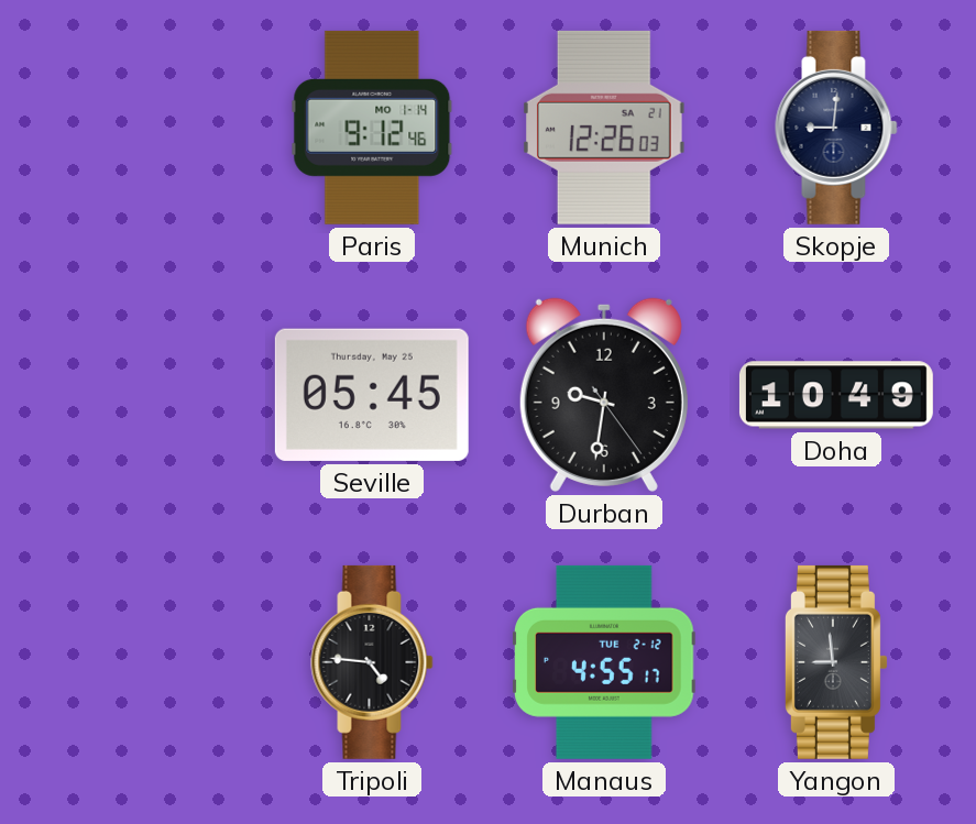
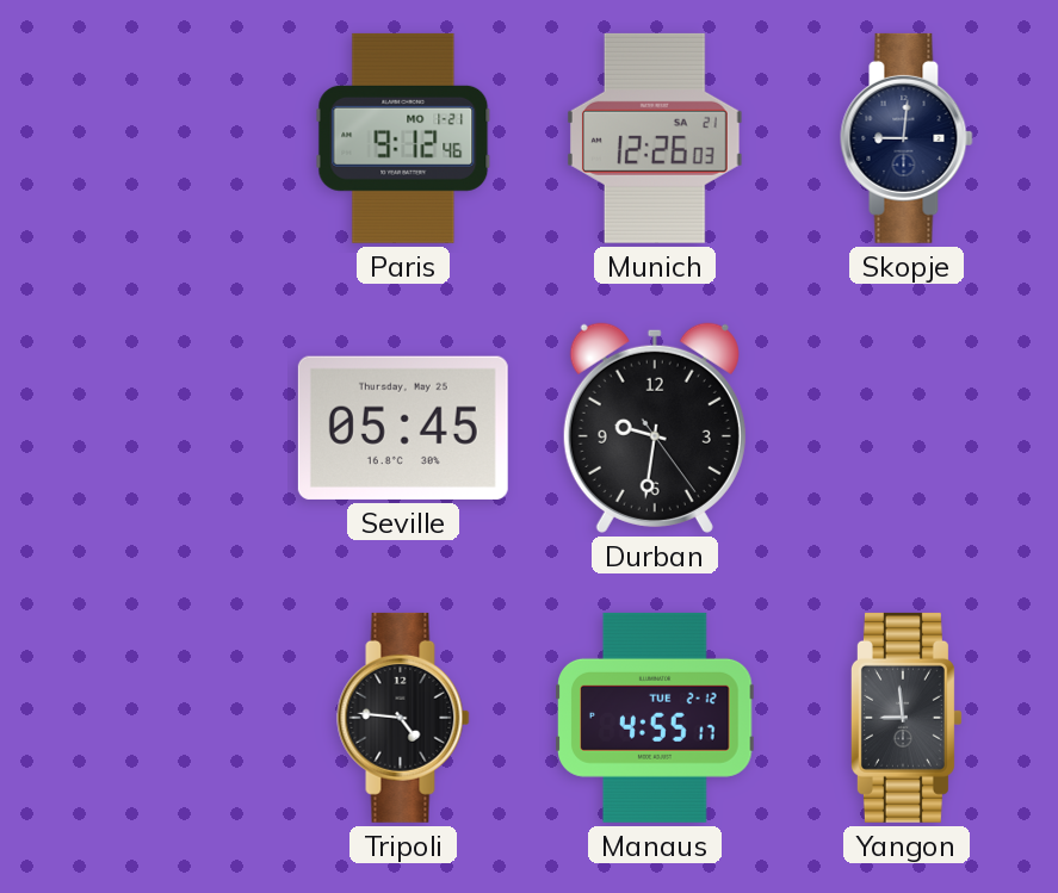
Paris date: MO 1-14 -> MO 1-21
Doha: 10:49 -> none
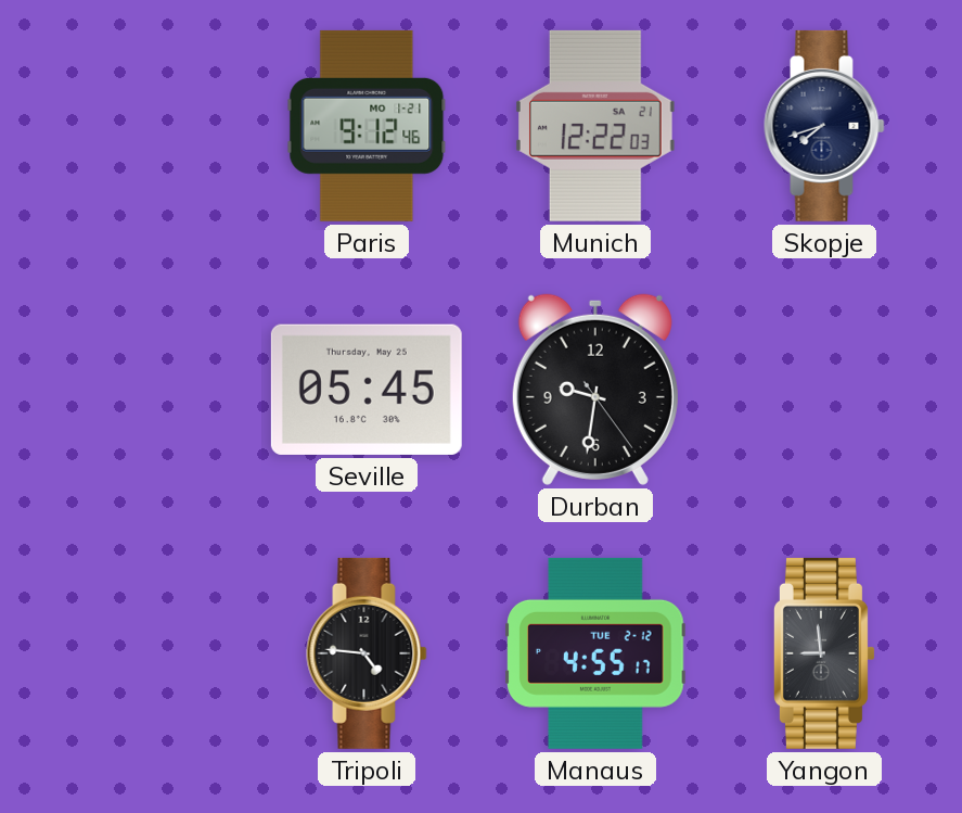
Munich: 12:26 -> 12:22
Skopje: 9:01 -> 7:42
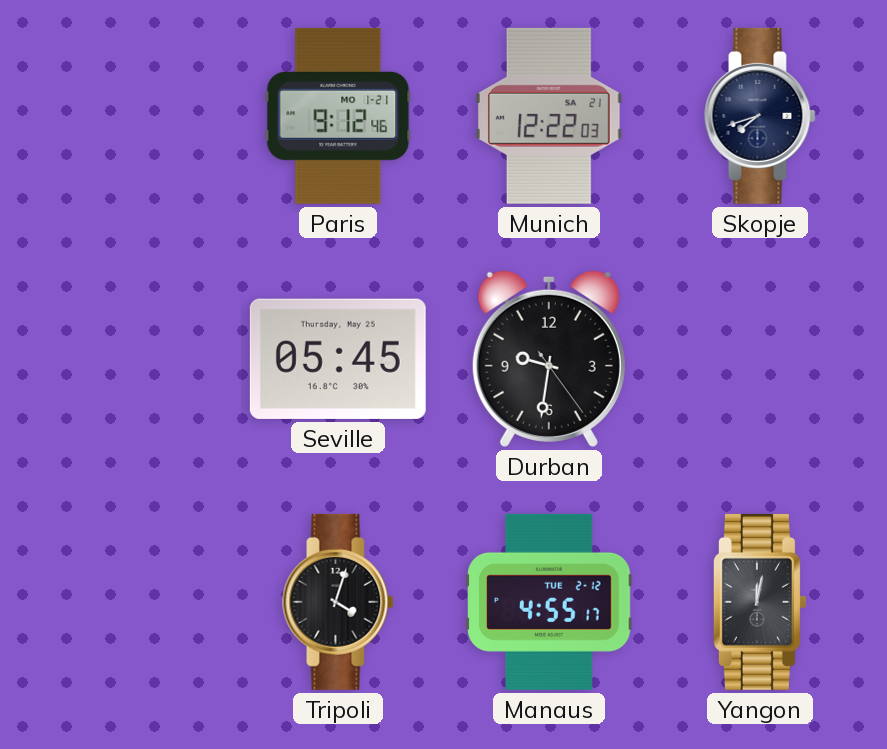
Tripoli: 4:46 -> 4:03
Yangon: 8:59 -> 12:02
